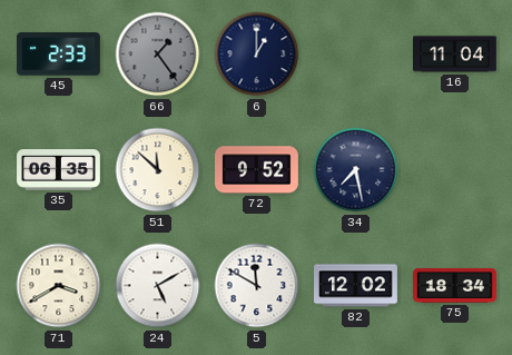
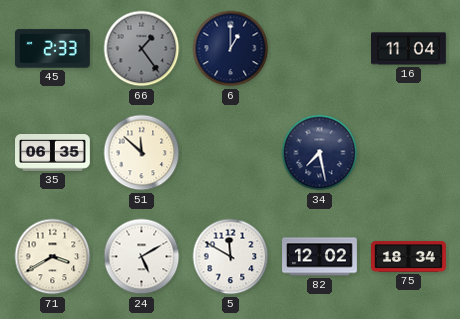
72: 9:52 -> none
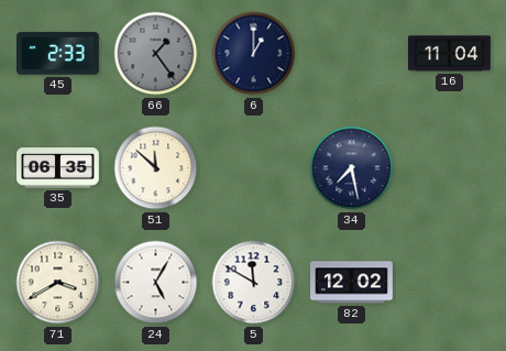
24: 5:10 -> 5:05
75: 18:34 -> none
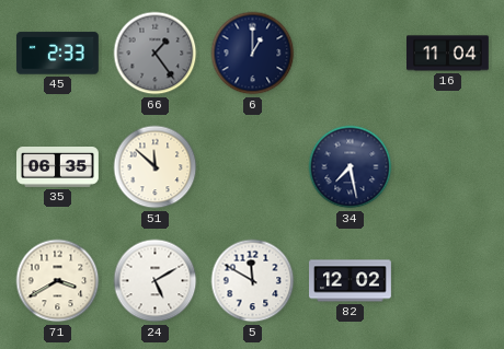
24: 5:05 -> 5:10
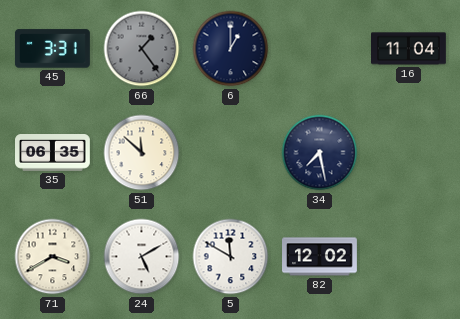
45: 2:33 -> 3:31
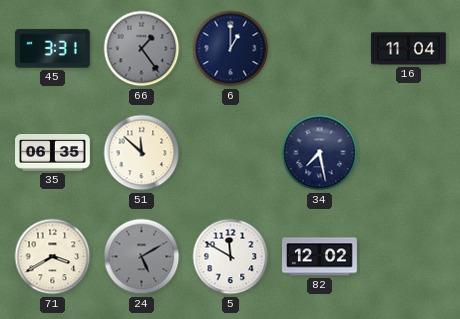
24 dial: white -> grey
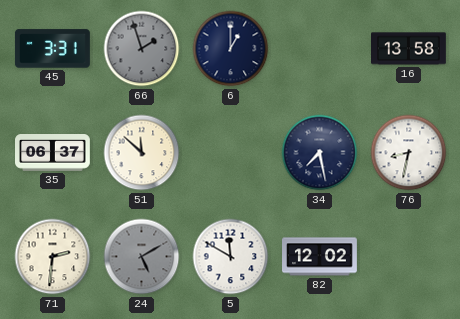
66: 1:24 -> 1:57
16: 11:04 -> 13:58
35: 06:35 -> 06:37
76: none -> 8:32
71: 3:40 -> 2:31
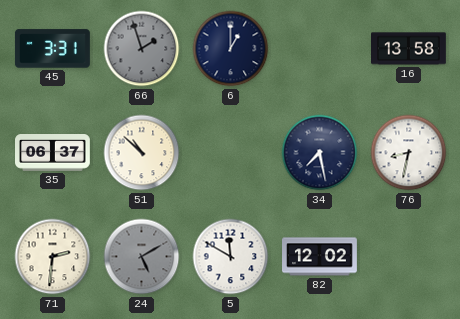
51: 11:52 -> 10:52
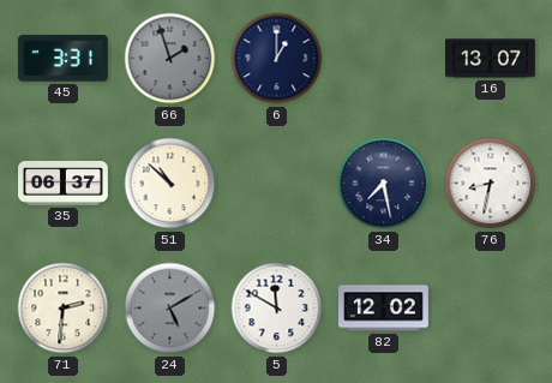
16: 13:58 -> 13:07
